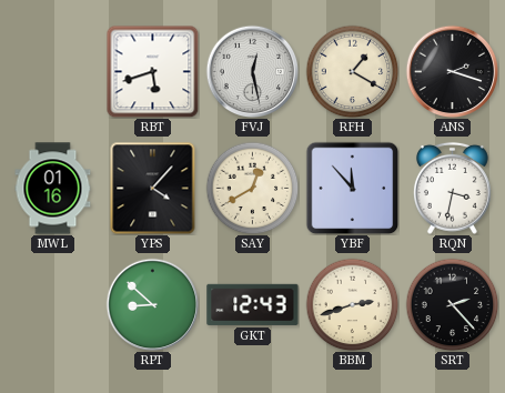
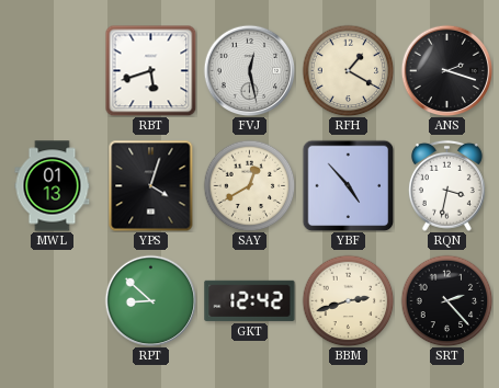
MWL: 01:16 -> 01:13
YPS: 4:07 -> 4:03
YBF: 11:53 -> 4:53
GKT: 12:43 -> 12:42
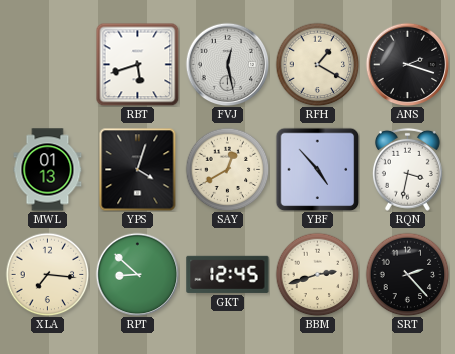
XLA: none -> 7:16
GKT: 12:42 -> 12:45
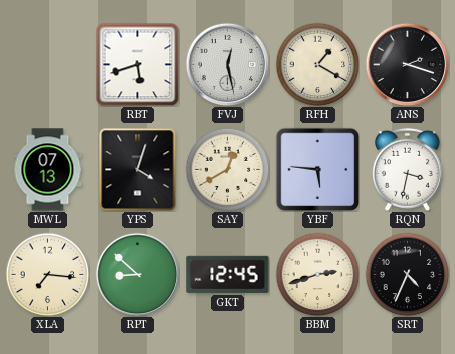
MWL: 01:13 -> 07:13
YBF: 4:53 -> 5:46
SRT: 2:23 -> 4:34
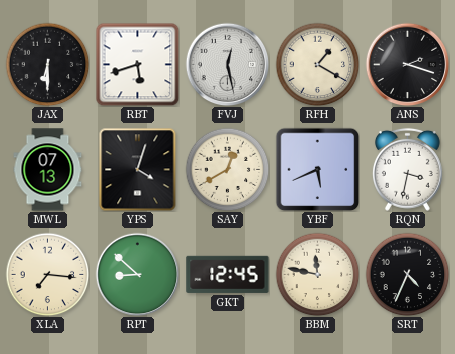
JAX: none -> 6:30
YBF: 5:46 -> 5:41
BBM: 2:42 -> 11:47
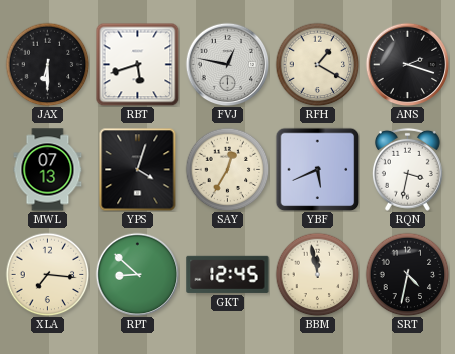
FVJ: 12:28 -> 12:47
SAY: 12:40 -> 12:35
BBM: 11:47 -> 11:58
SRT: 4:34 -> 4:32
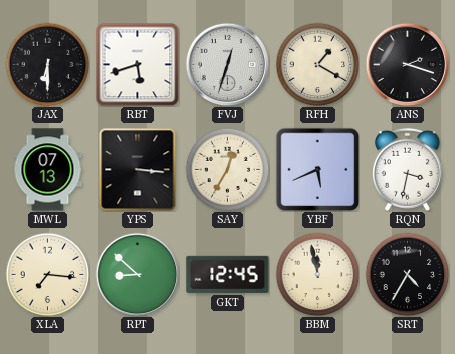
FVJ: 12:47 -> 12:33
YPS: 4:03 -> 3:16
SRT: 4:32 -> 4:35
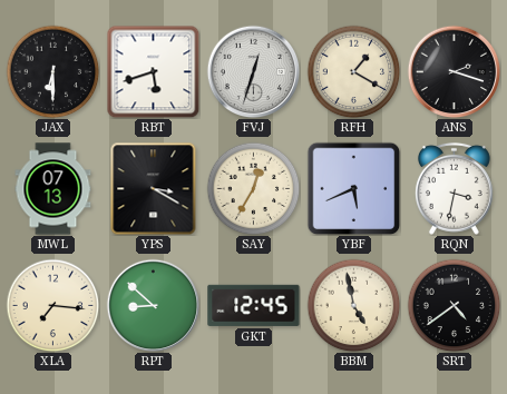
YPS: 3:16 -> 3:20
BBM: 11:58 -> 4:58
SRT: 4:35 -> 4:39
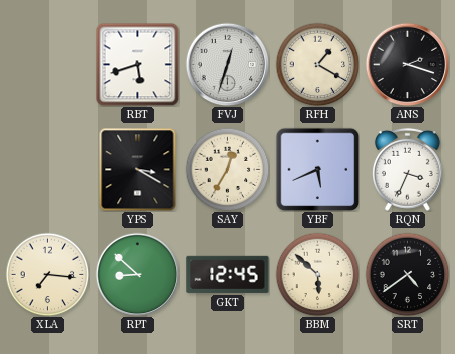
JAX: 6:30 -> none
MWL: 07:13 -> none
RQN: 3:32 -> 3:34
BBM: 4:58 -> 5:52
